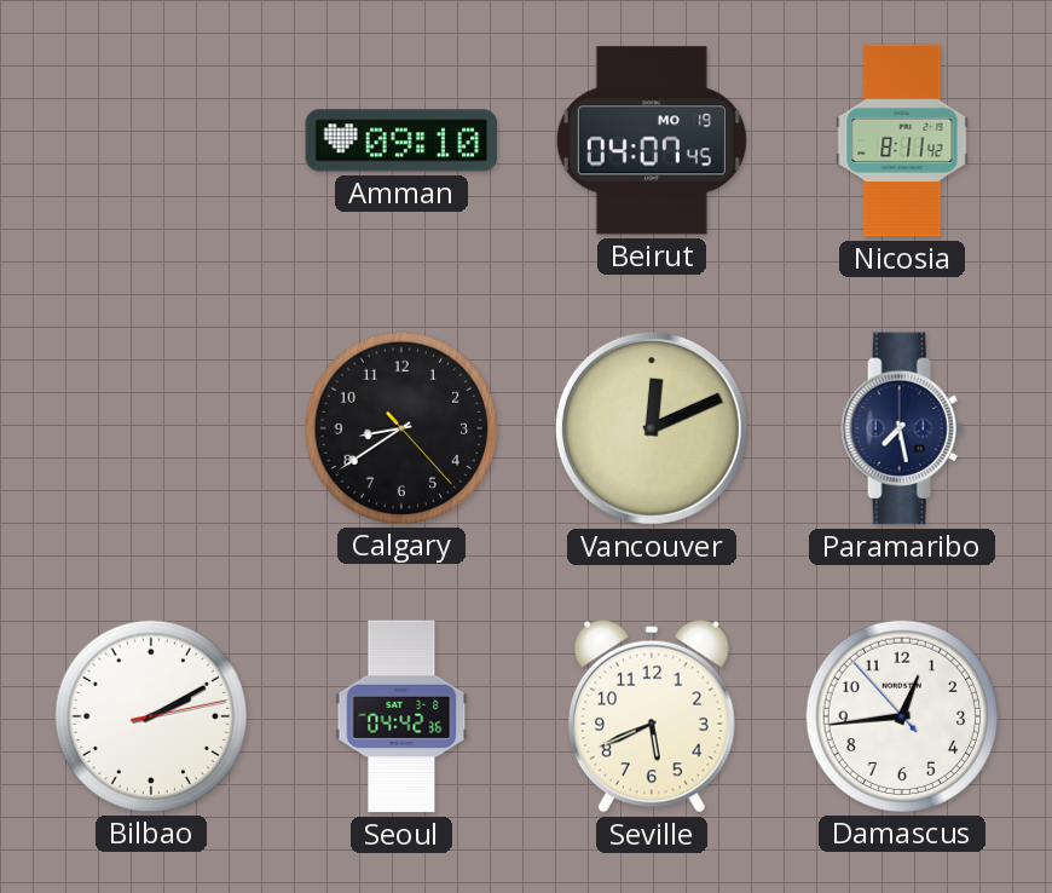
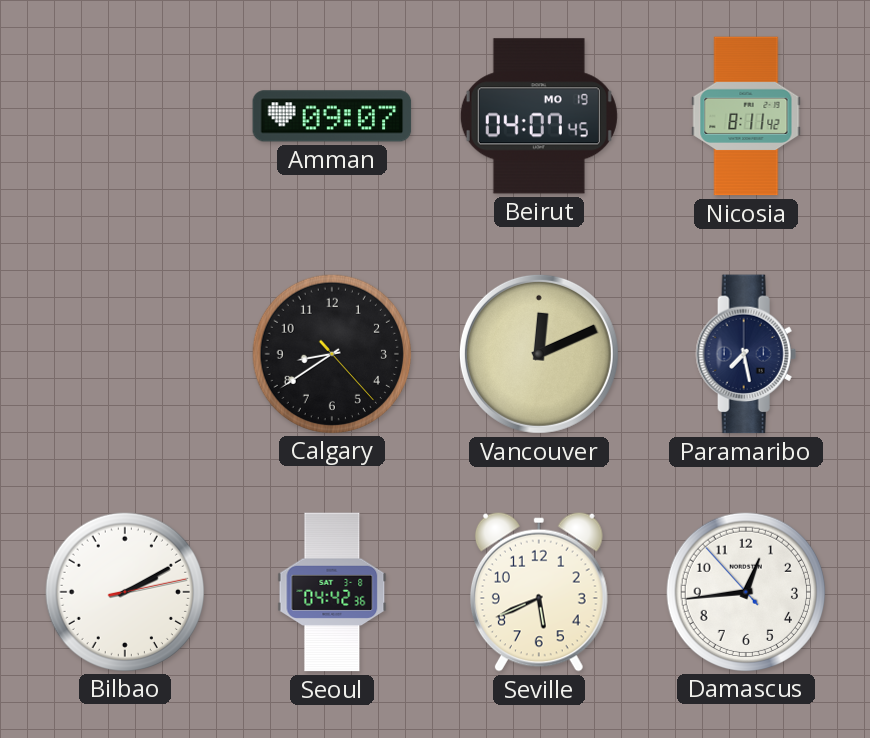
Amman: 09:10 -> 09:07
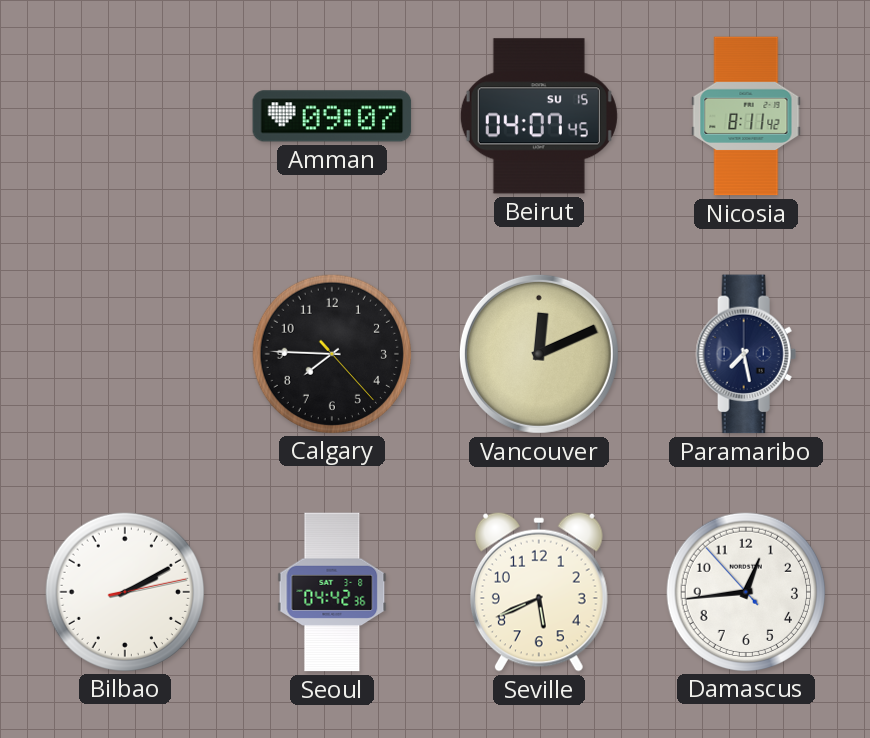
Beirut date: MO 19 -> SU 15
Calgary: 8:39 -> 7:45
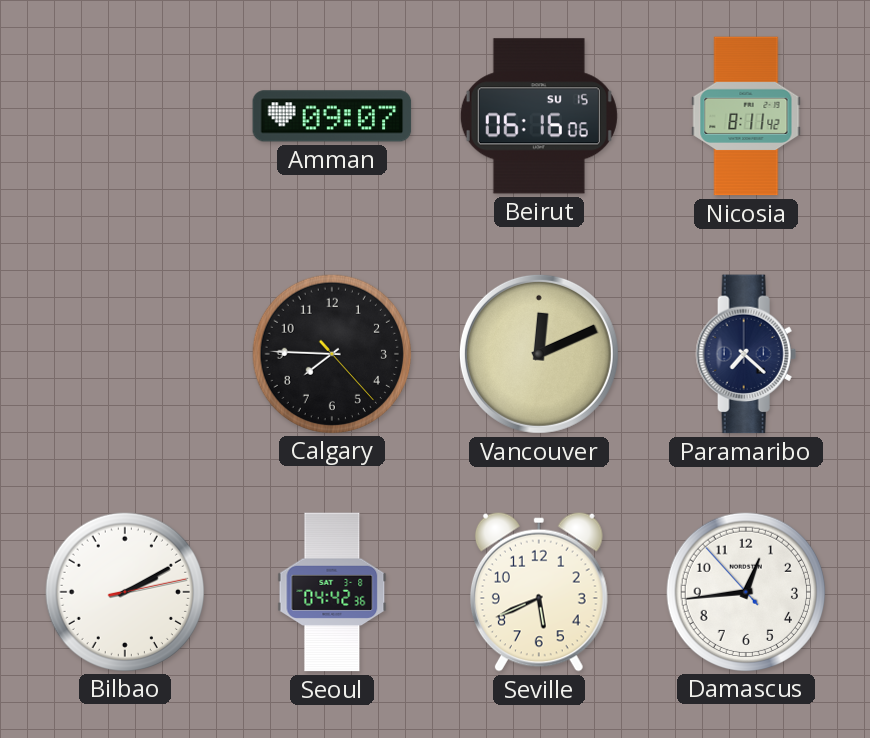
Beirut: 04:07 -> 06:16
Paramaribo: 7:28 -> 7:22
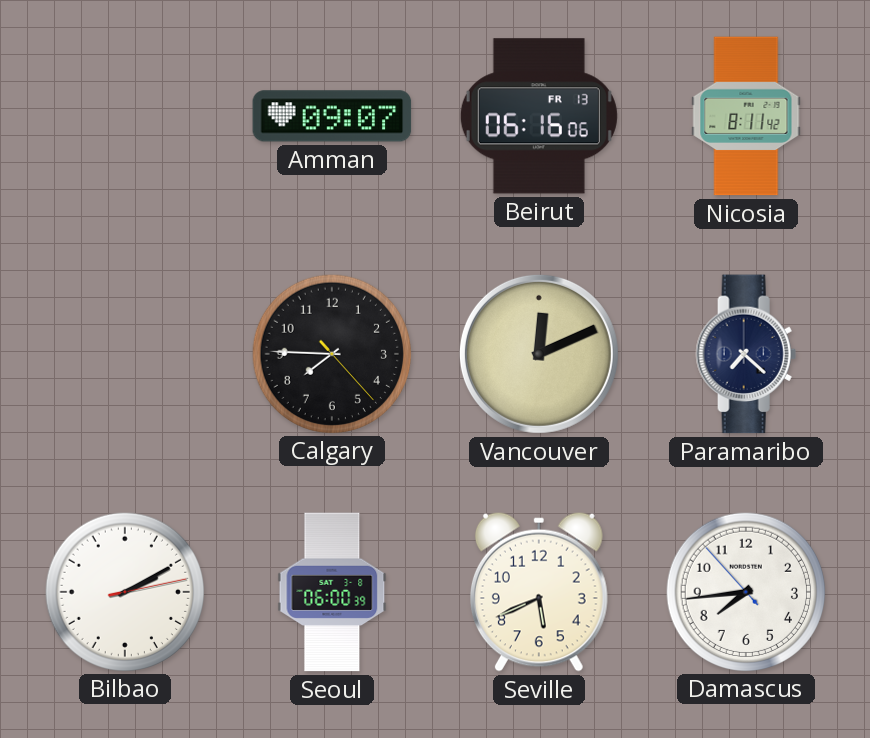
Beirut date: SU 15 -> FR 13
Seoul: 04:42 -> 06:00
Damascus: 12:43 -> 7:43
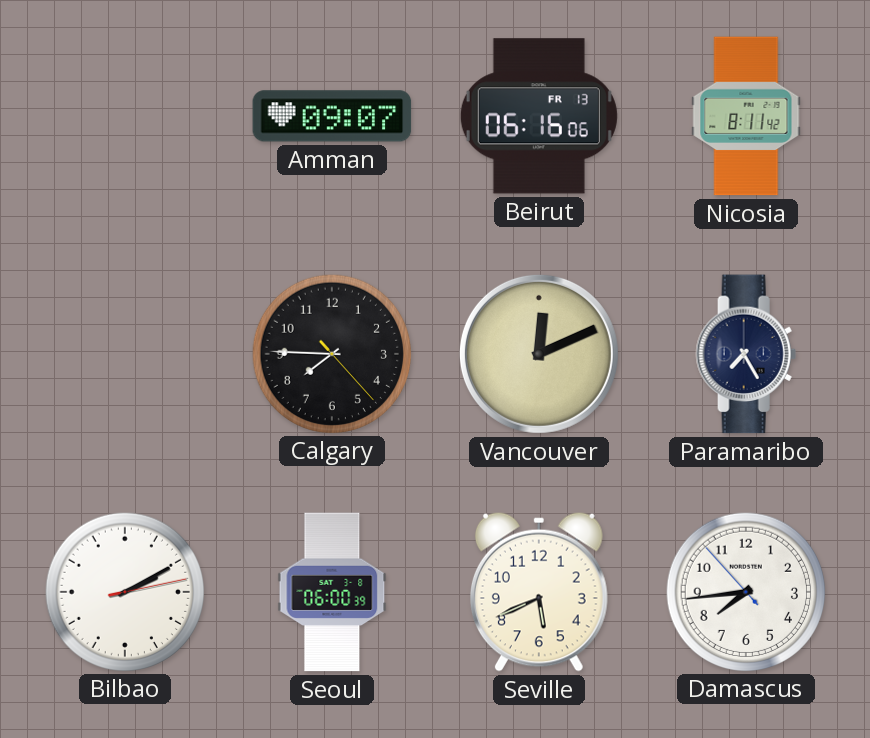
Paramaribo: 7:22 -> 7:25
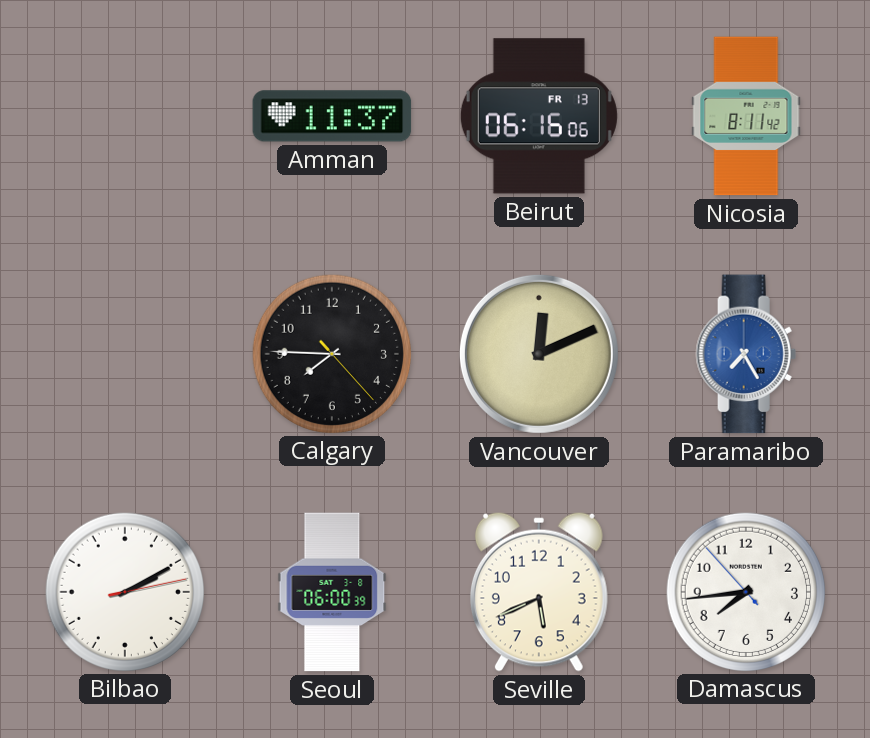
Amman: 09:07 -> 11:37
Paramaribo dial: navy -> blue
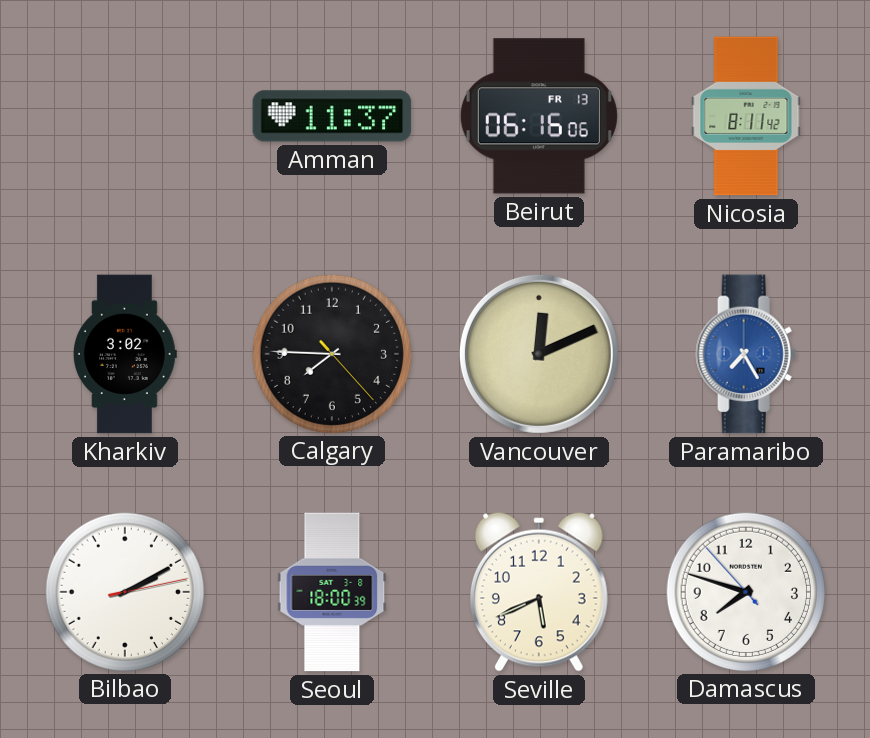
Kharkiv: none -> 3:02
Seoul: 06:00 -> 18:00
Damascus: 7:43 -> 7:47
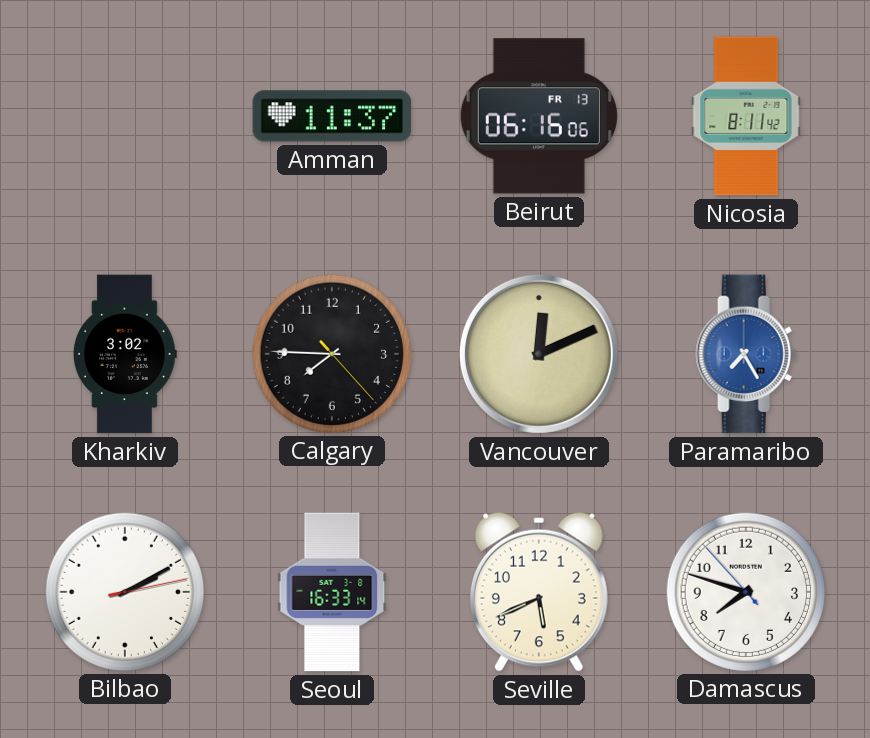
Seoul: 18:00 -> 16:33
